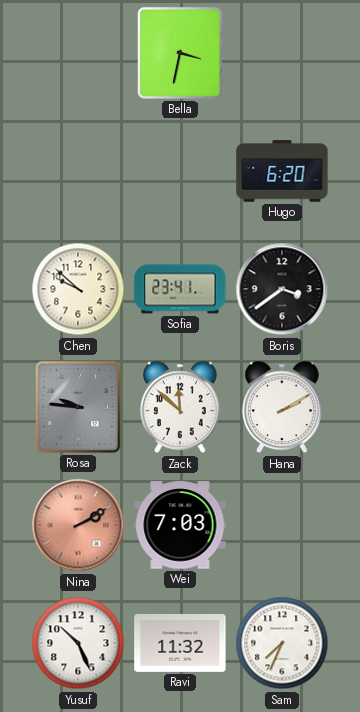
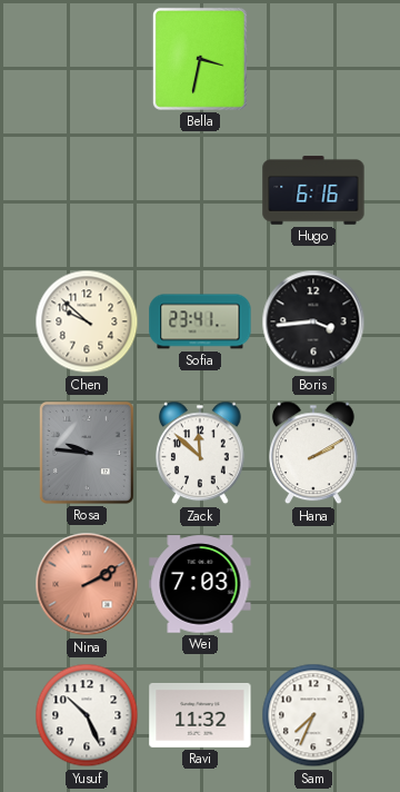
Hugo: 6:20 -> 6:16
Boris: 3:39 -> 3:44
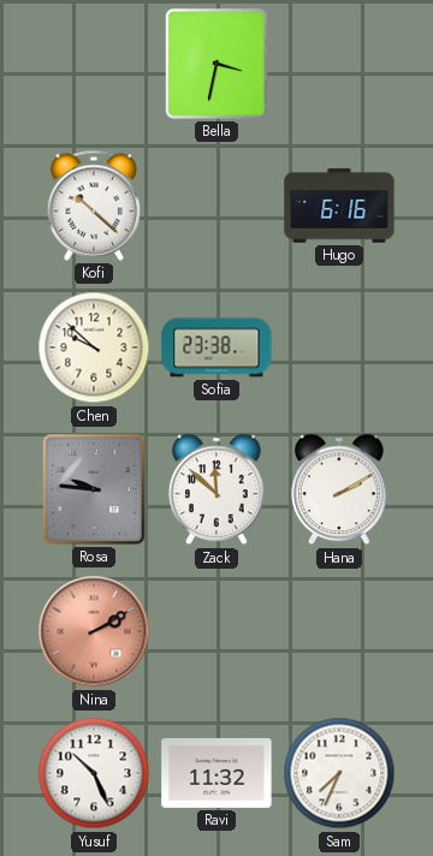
Kofi: none -> 10:22
Sofia: 23:41 -> 23:38
Boris: 3:44 -> none
Wei: 7:03 -> none
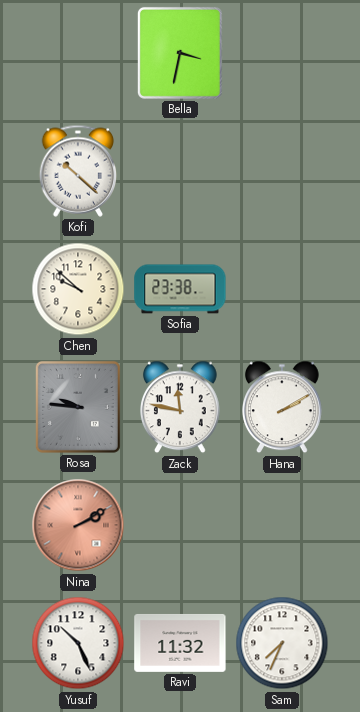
Hugo: 6:16 -> none
Zack: 11:52 -> 11:47
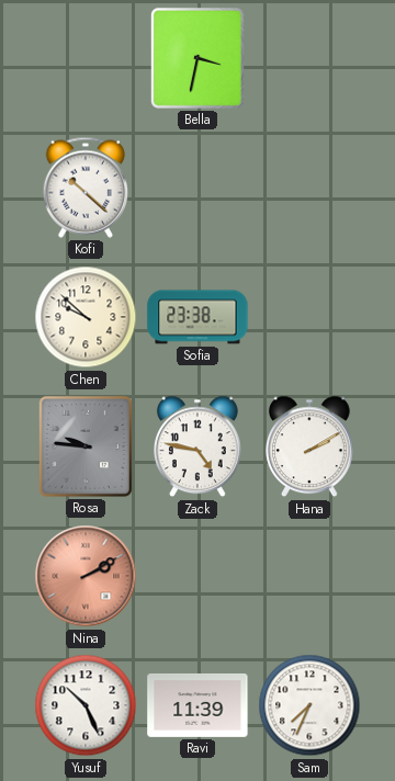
Zack: 11:47 -> 4:47
Ravi: 11:32 -> 11:39
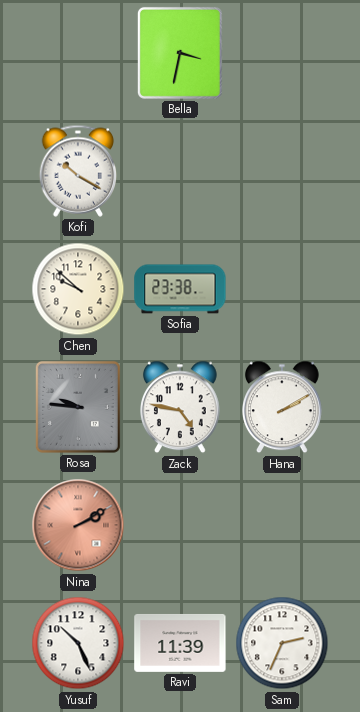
Kofi: 10:22 -> 10:20
Sam: 7:34 -> 2:34
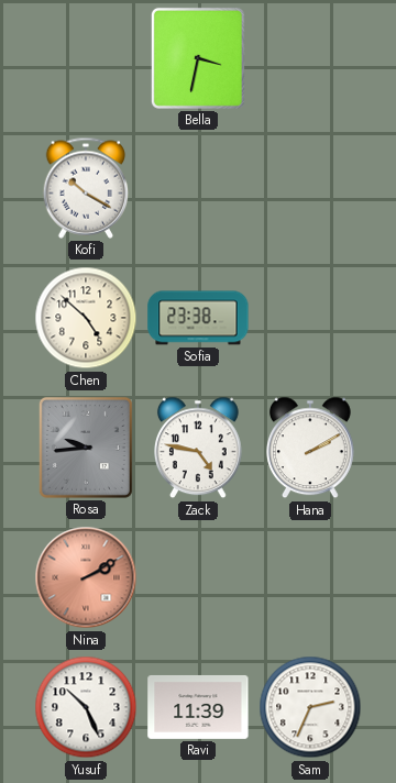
Chen: 9:52 -> 4:52
Rosa: 9:46 -> 9:44
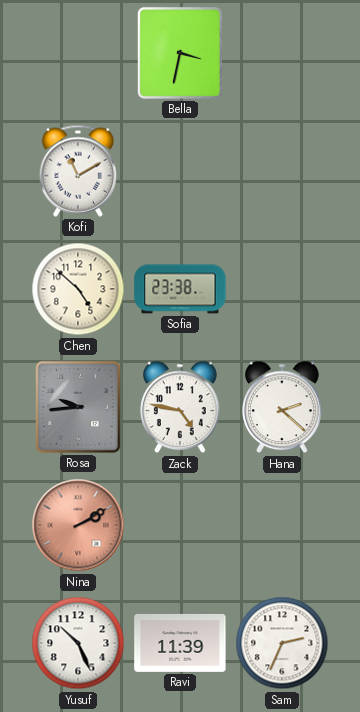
Kofi: 10:20 -> 11:10
Hana: 2:10 -> 2:22
